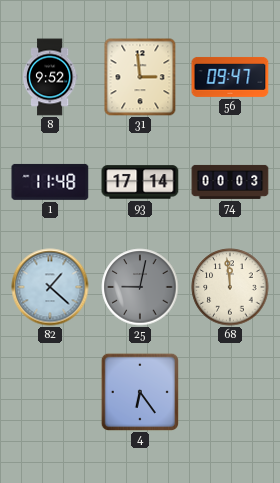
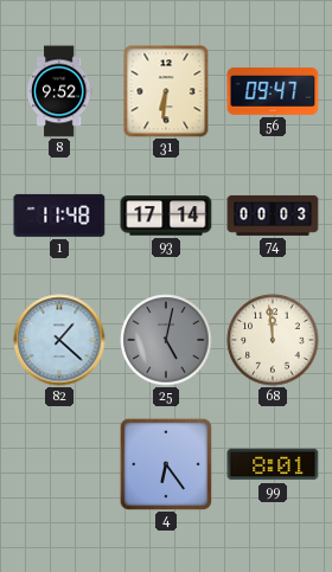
31: 2:59 -> 6:31
25: 9:02 -> 5:02
99: none -> 8:01
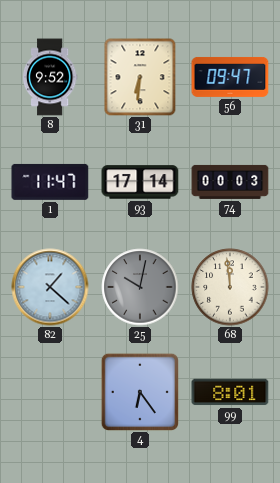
1: 11:48 -> 11:47
25: 5:02 -> 10:02
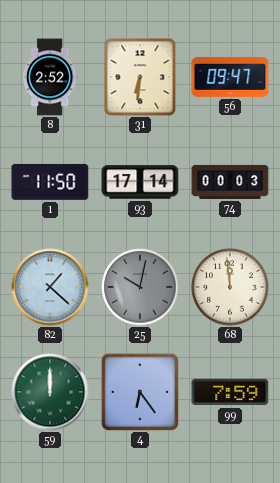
8: 9:52 -> 2:52
1: 11:47 -> 11:50
59: none -> 12:00
99: 8:01 -> 7:59
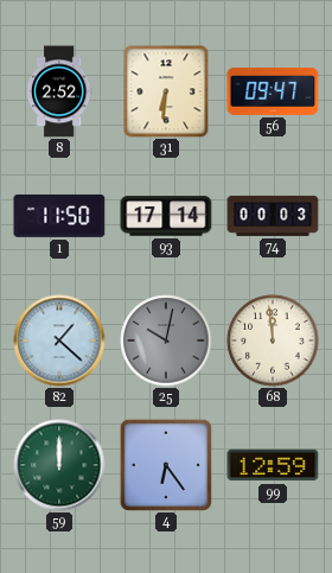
99: 7:59 -> 12:59
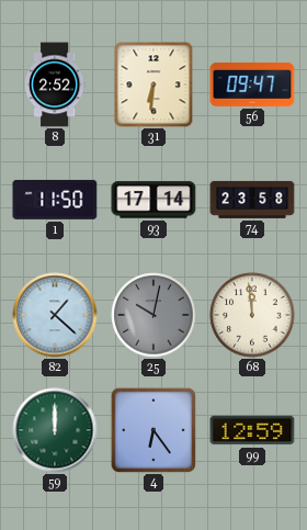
74: 00:03 -> 23:58
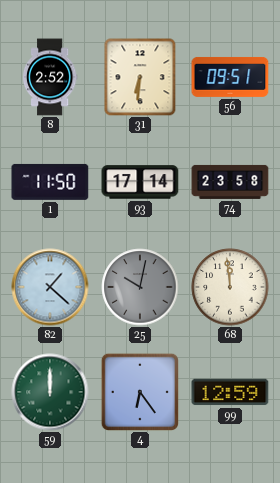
56: 09:47 -> 09:51
